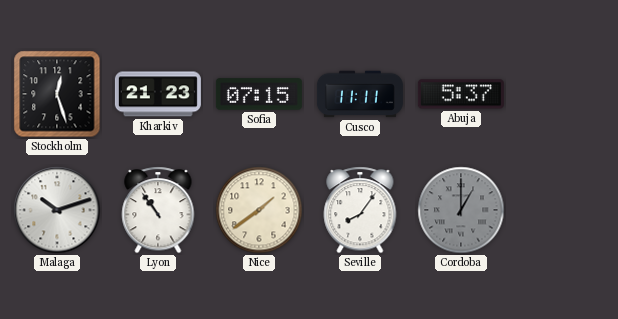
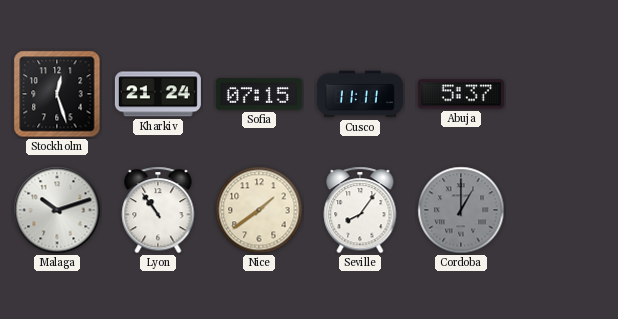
Kharkiv: 21:23 -> 21:24
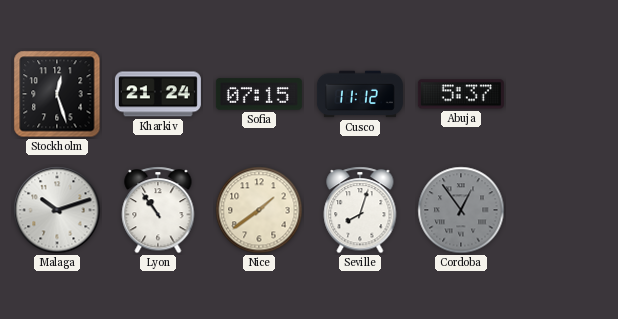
Cusco: 11:11 -> 11:12
Seville: 8:06 -> 8:03
Cordoba: 1:00 -> 12:54
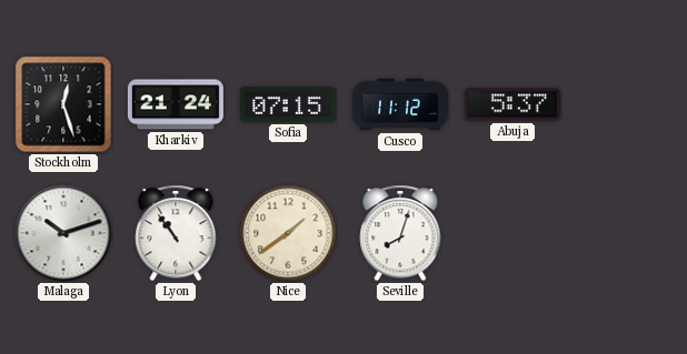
Cordoba: 12:54 -> none
